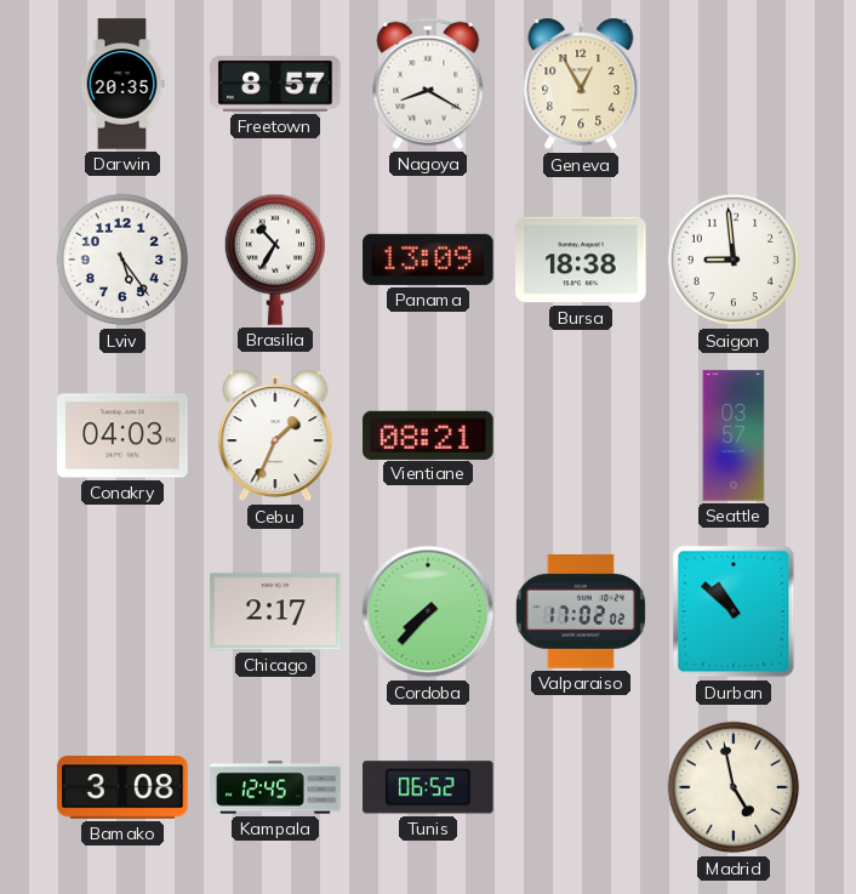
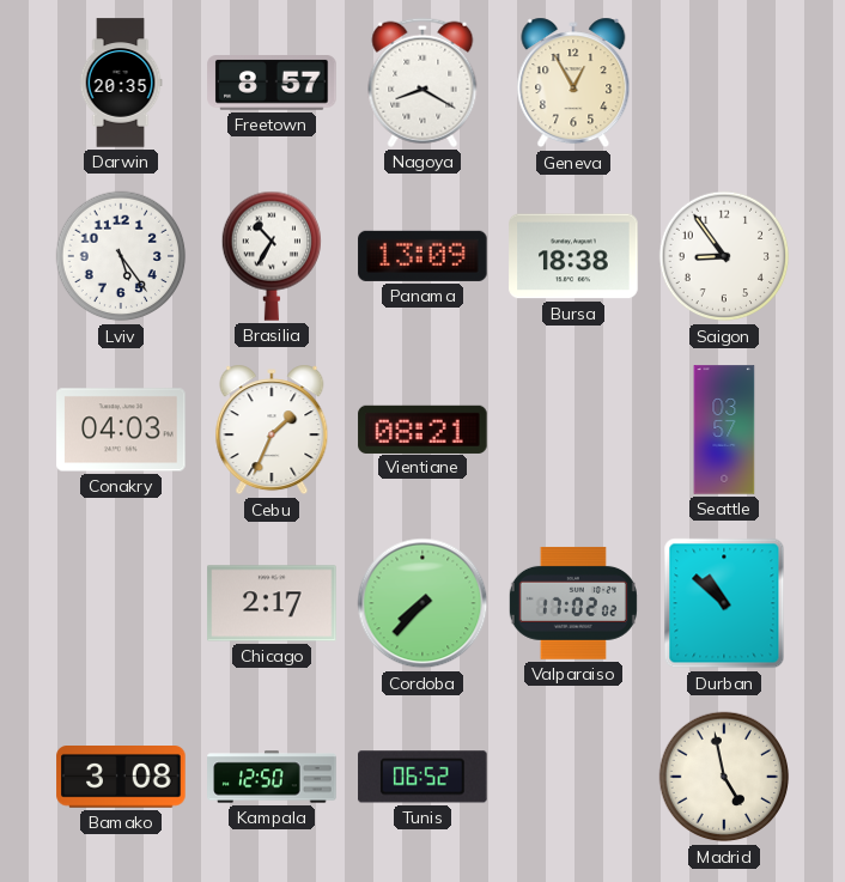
Saigon: 8:59 -> 8:54
Kampala: 12:45 -> 12:50
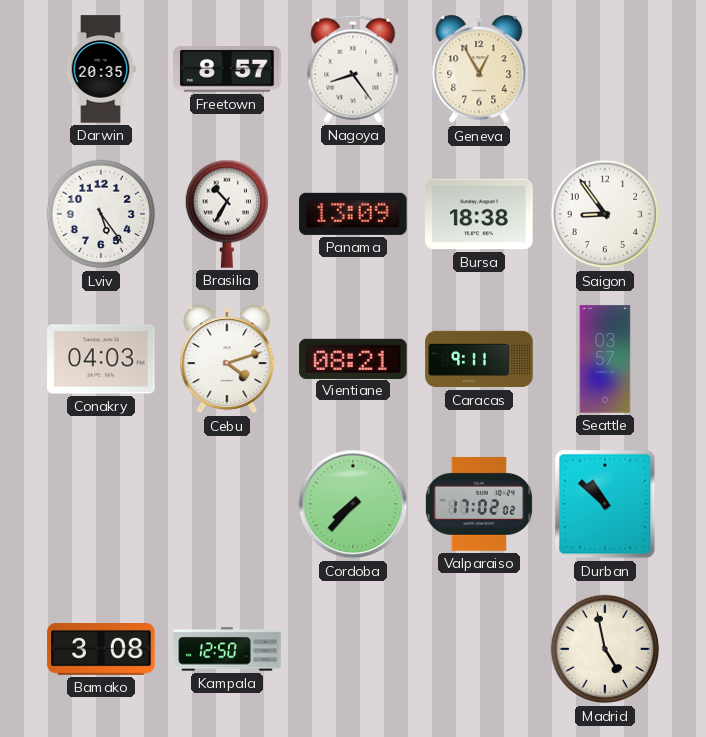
Nagoya: 8:20 -> 8:24
Cebu: 1:34 -> 4:12
Caracas: none -> 9:11
Chicago: 2:17 -> none
Tunis: 06:52 -> none
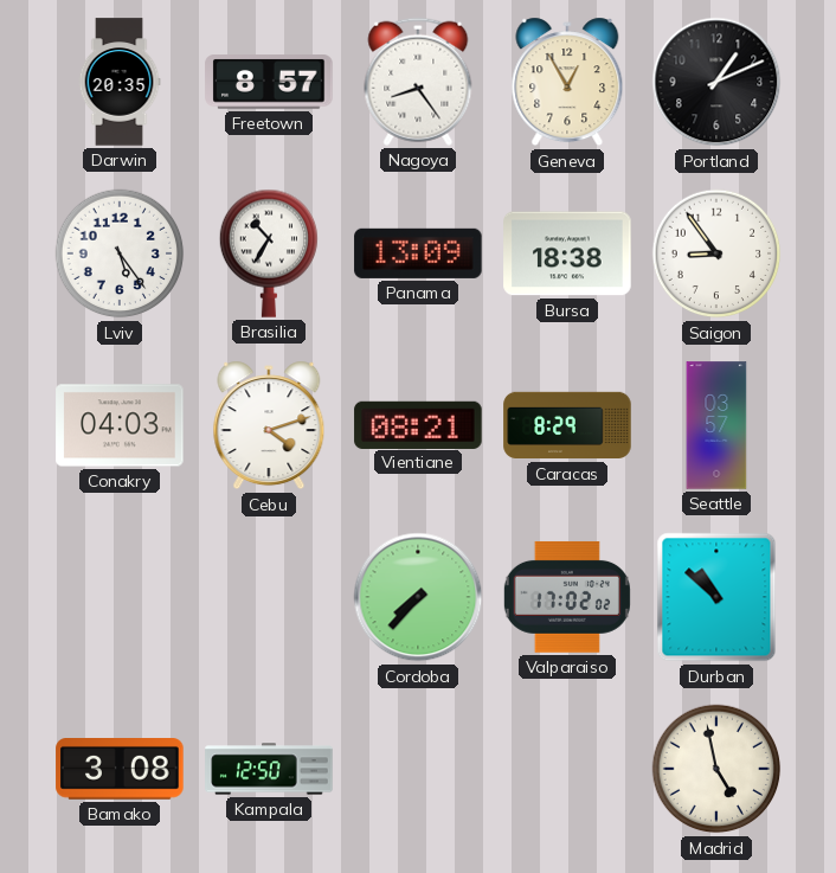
Portland: none -> 1:11
Caracas: 9:11 -> 8:29
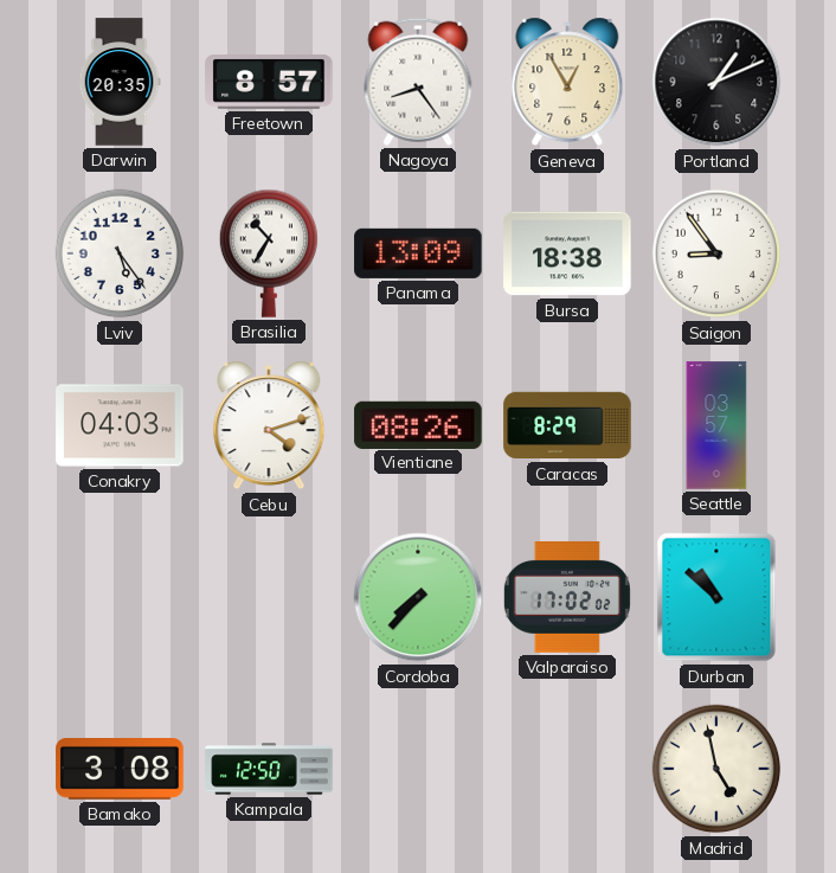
Vientiane: 08:21 -> 08:26
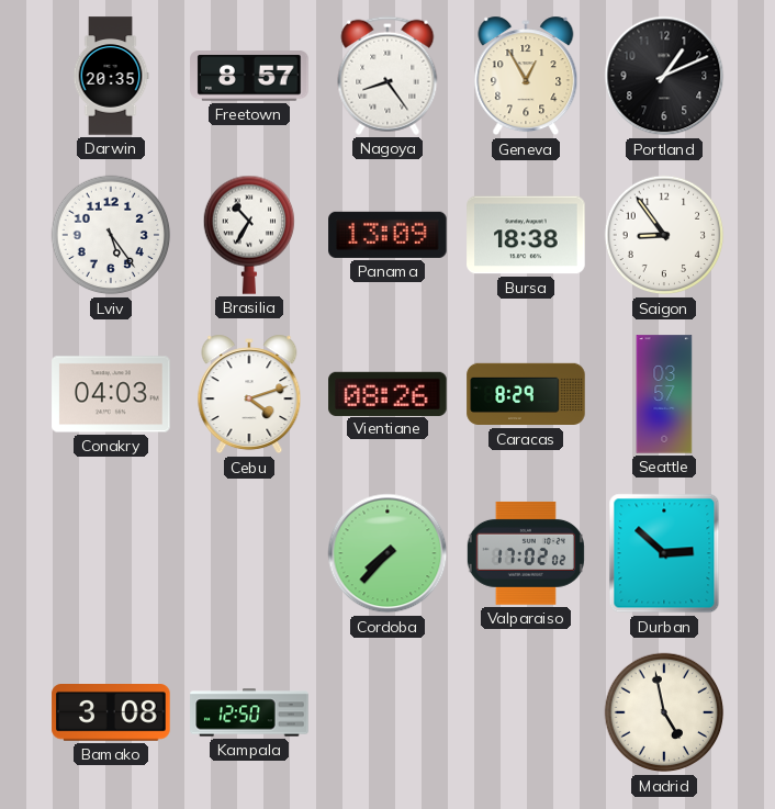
Durban: 10:52 -> 2:52
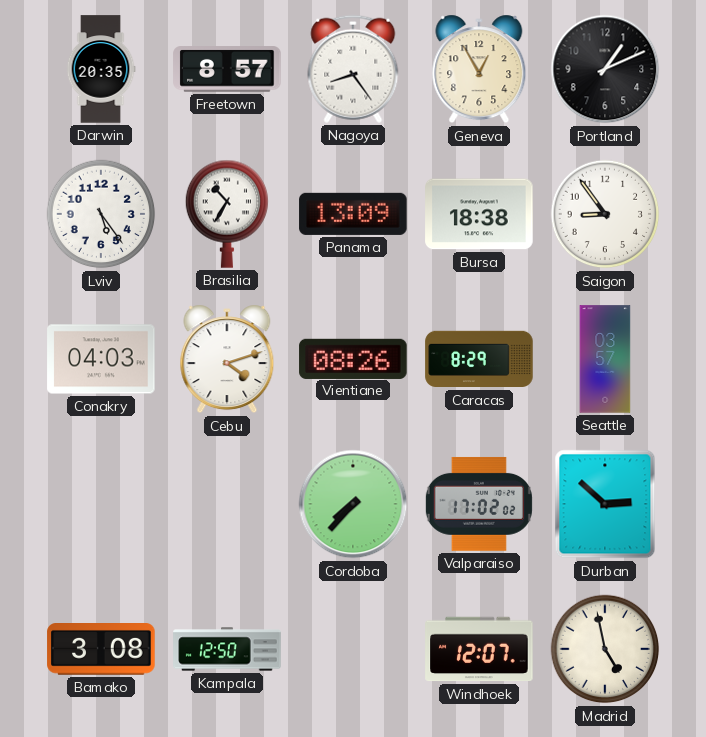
Windhoek: none -> 12:07
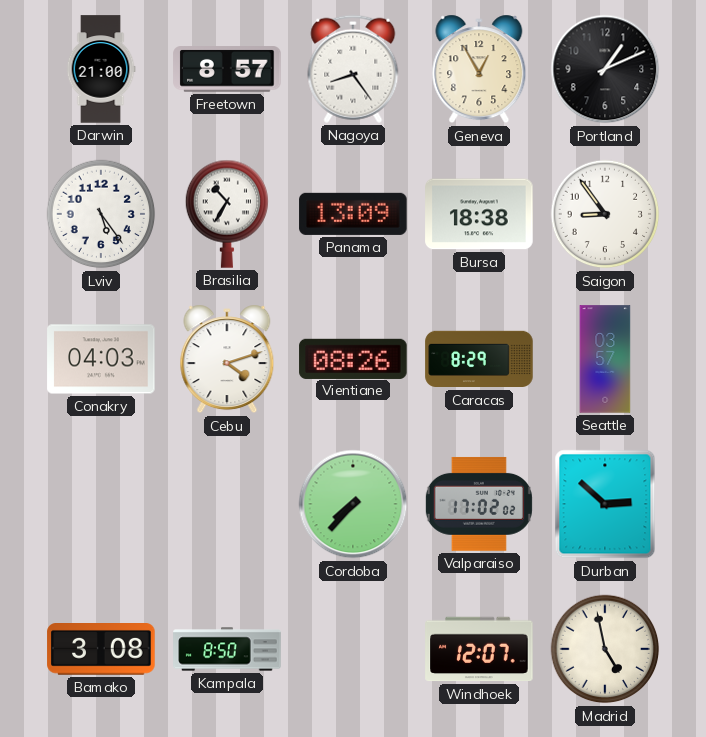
Darwin: 20:35 -> 21:00
Kampala: 12:50 -> 8:50
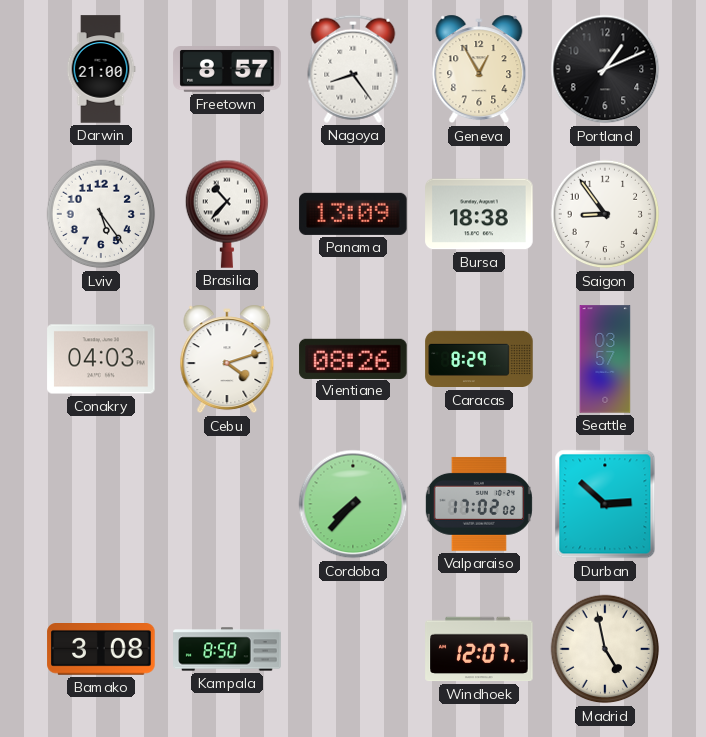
Brasilia: 10:35 -> 10:37
